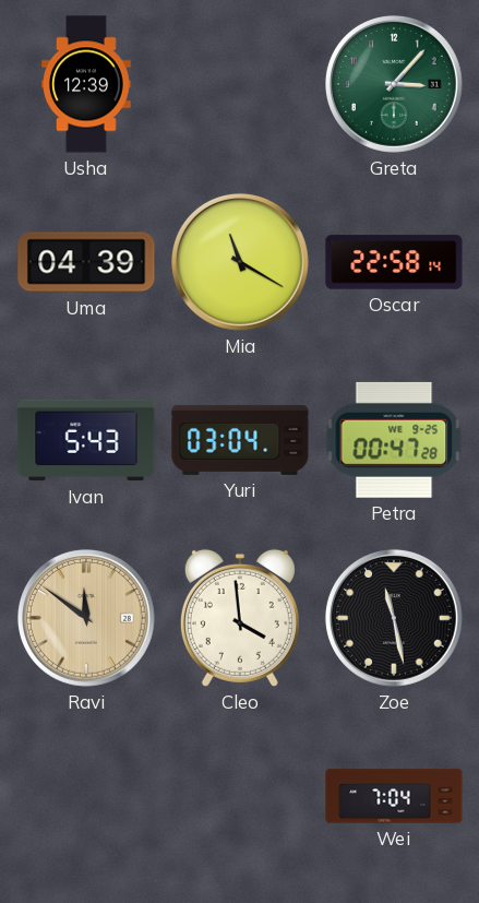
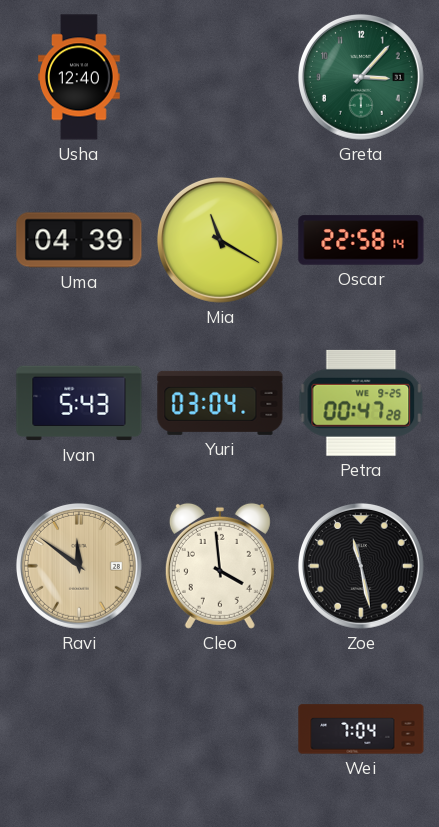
Usha: 12:39 -> 12:40
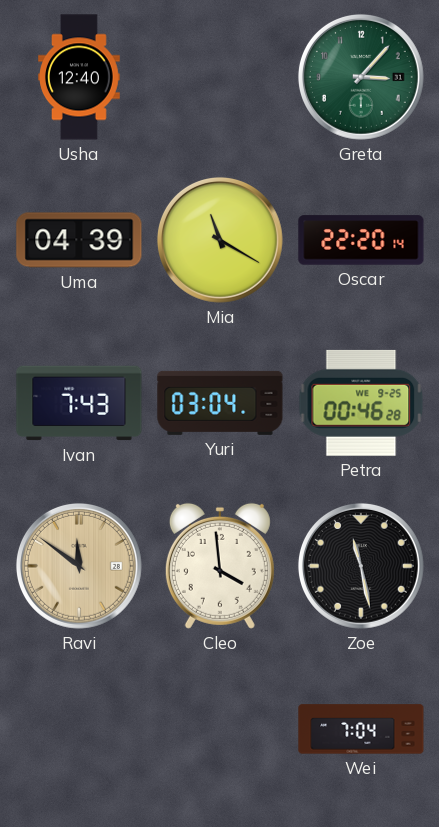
Oscar: 22:58 -> 22:20
Ivan: 5:43 -> 7:43
Petra: 00:47 -> 00:46
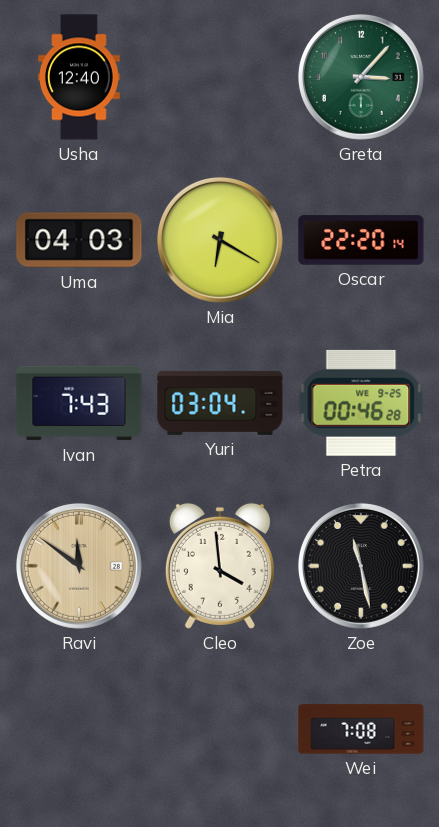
Uma: 04:39 -> 04:03
Mia: 11:20 -> 6:20
Wei: 7:04 -> 7:08
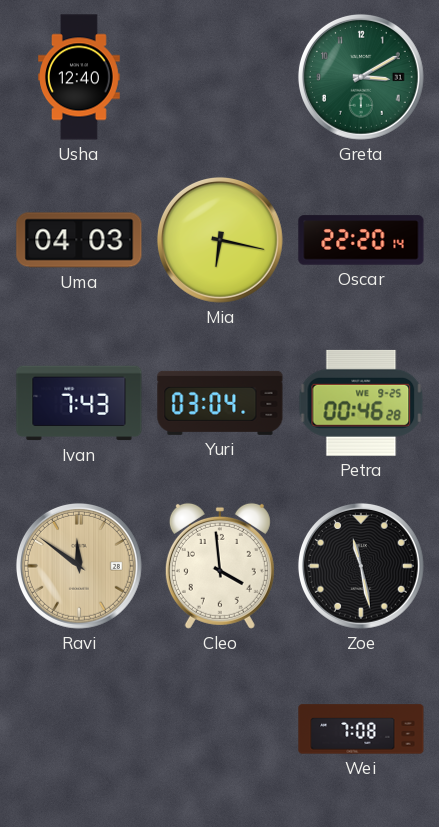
Greta: 3:07 -> 3:10
Mia: 6:20 -> 6:17
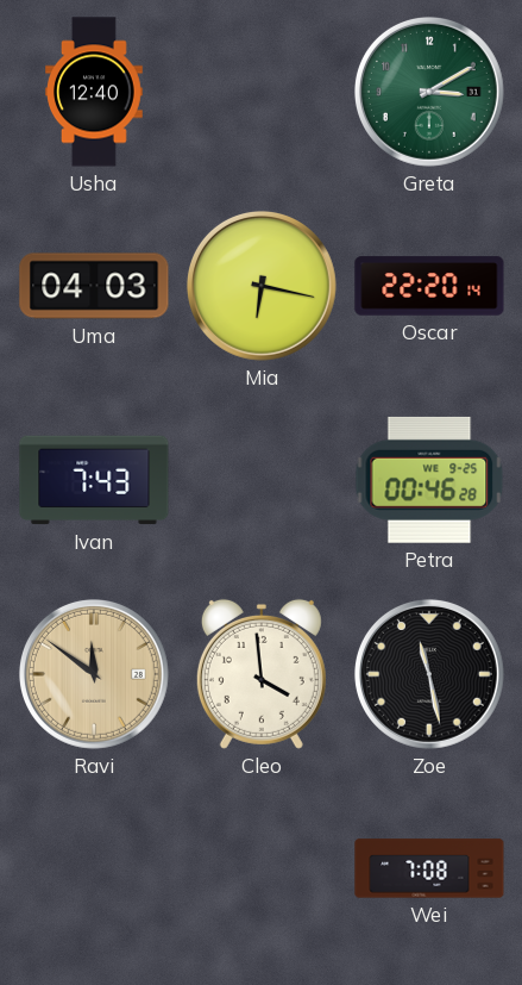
Yuri: 03:04 -> none
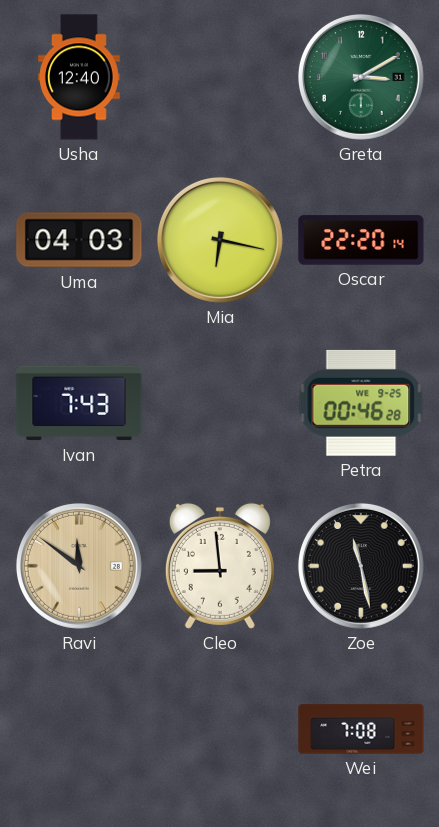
Cleo: 3:59 -> 8:59
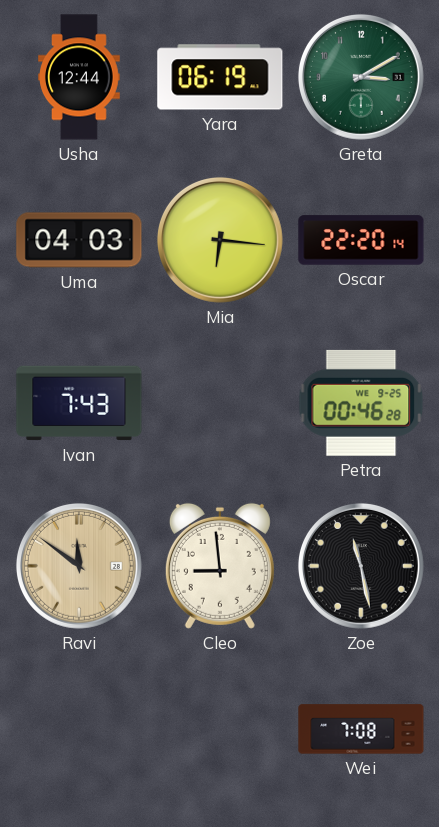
Usha: 12:40 -> 12:44
Yara: none -> 06:19
Mia: 6:17 -> 6:16
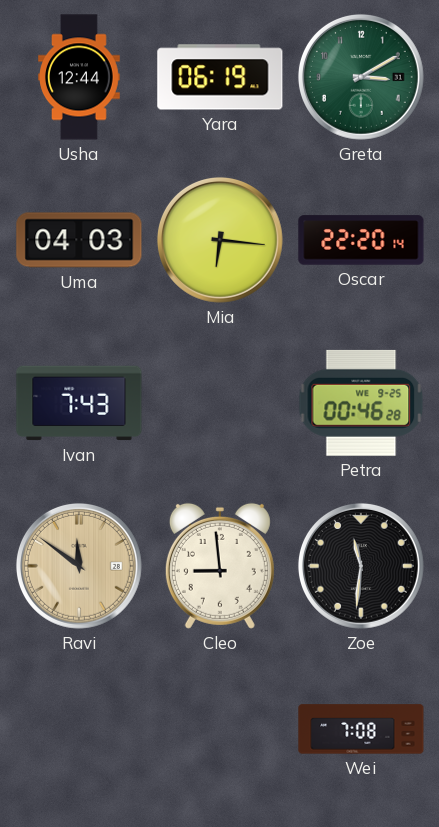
Zoe: 11:28 -> 11:31
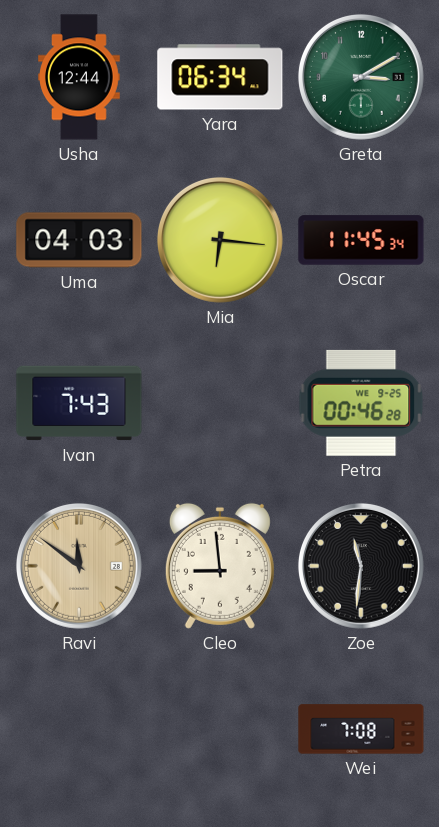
Yara: 06:19 -> 06:34
Oscar: 22:20 -> 11:45
